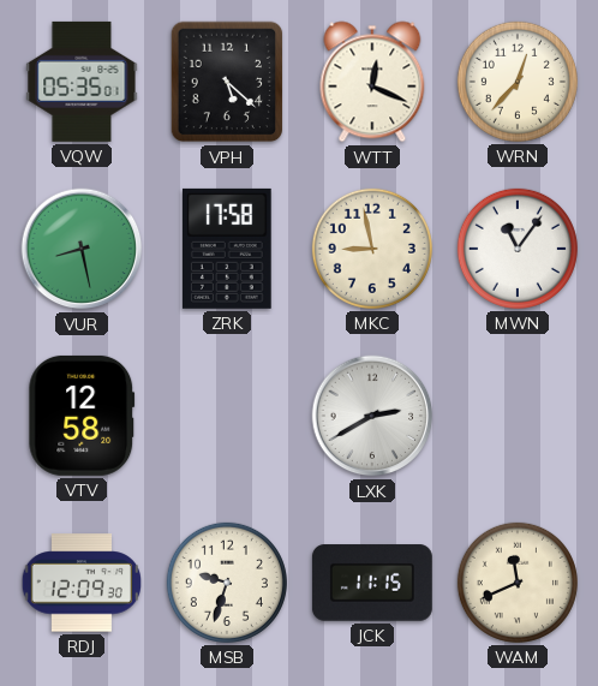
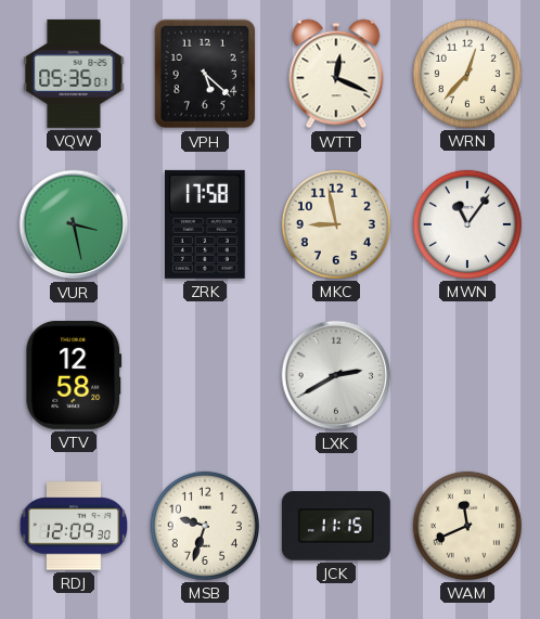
VUR: 8:28 -> 3:28
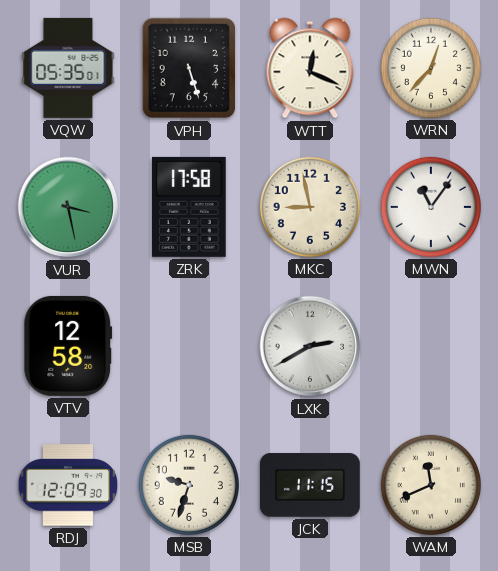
VPH: 5:22 -> 5:27
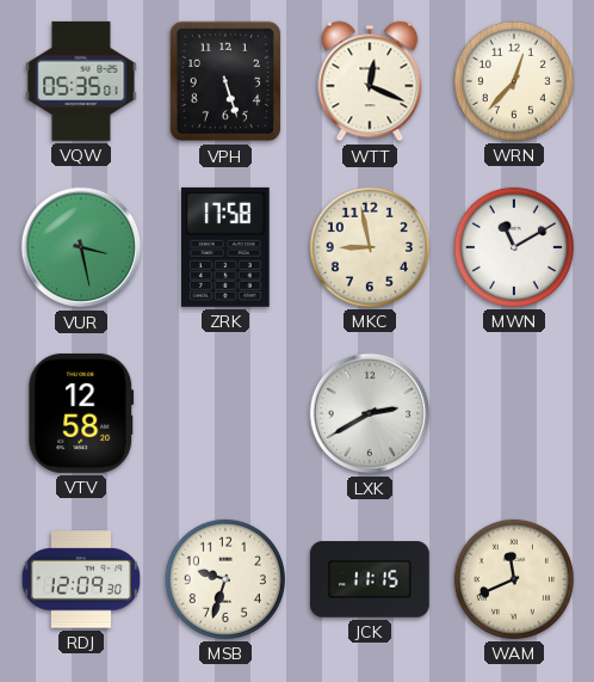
MWN: 11:06 -> 11:10
